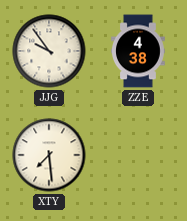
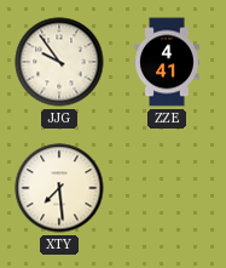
ZZE: 4:38 -> 4:41
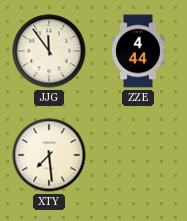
JJG: 9:54 -> 11:54
ZZE: 4:41 -> 4:44
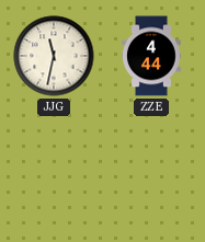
JJG: 11:54 -> 11:32
XTY: 7:29 -> none
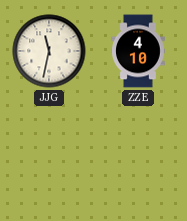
ZZE: 4:44 -> 4:10
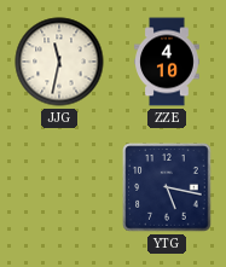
YTG: none -> 5:17
